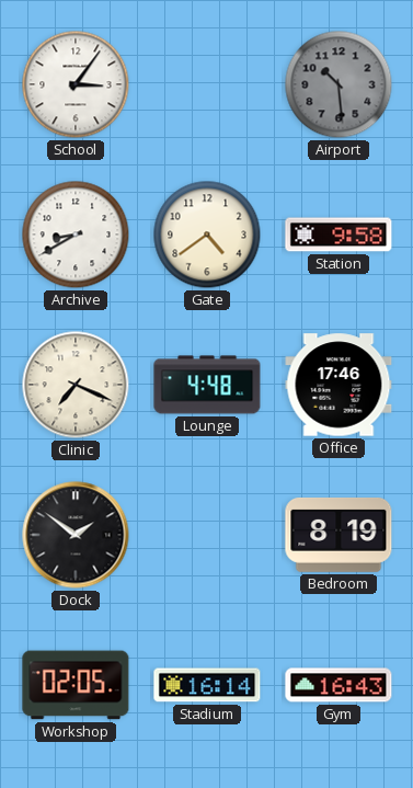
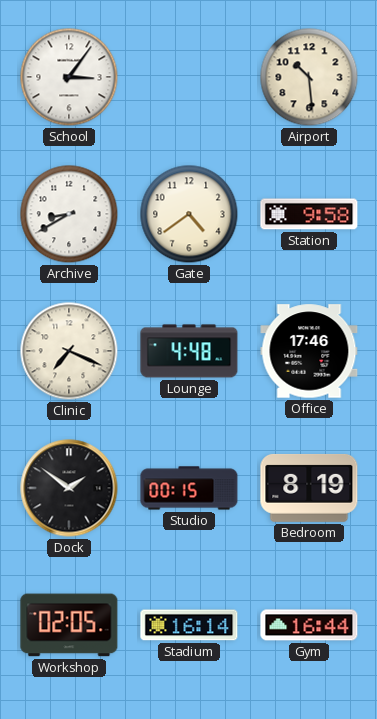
Airport dial: grey -> cream
Studio: none -> 00:15
Gym: 16:43 -> 16:44
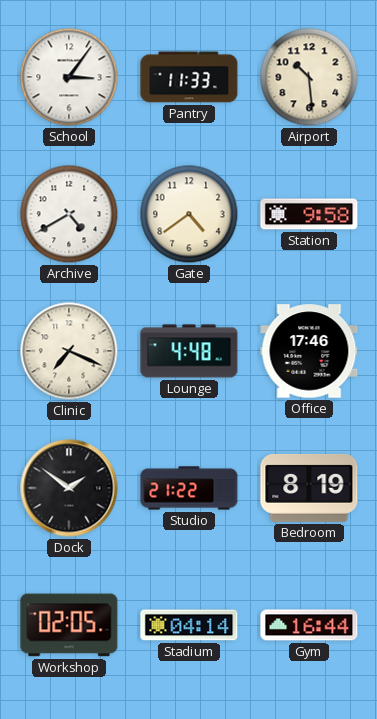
Pantry: none -> 11:33
Archive: 8:40 -> 4:40
Studio: 00:15 -> 21:22
Stadium: 16:14 -> 04:14
